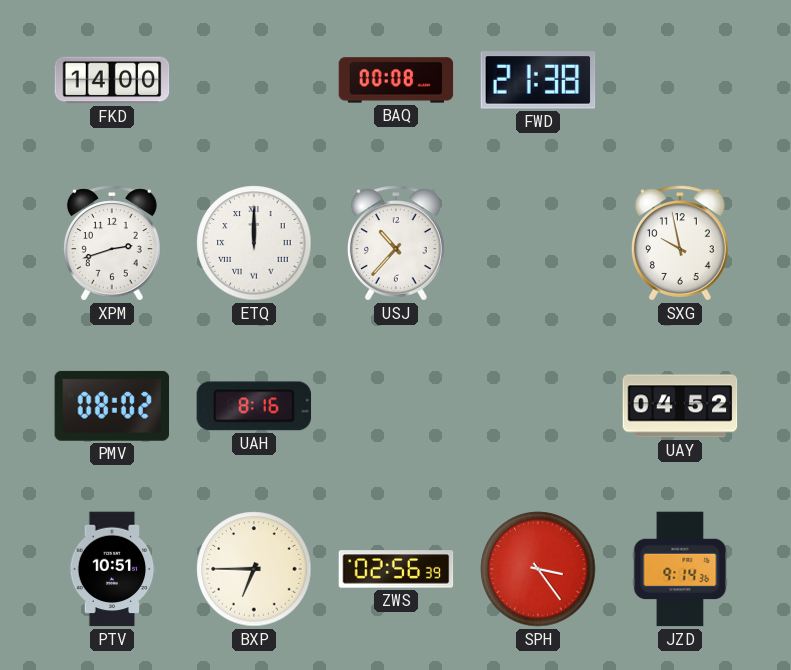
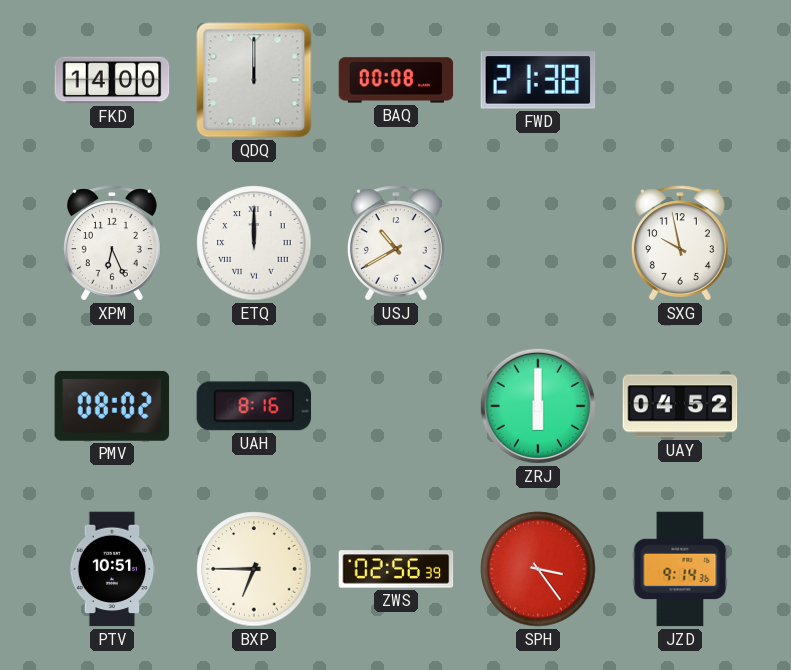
QDQ: none -> 12:00
XPM: 2:42 -> 6:26
USJ: 10:37 -> 10:40
ZRJ: none -> 6:00
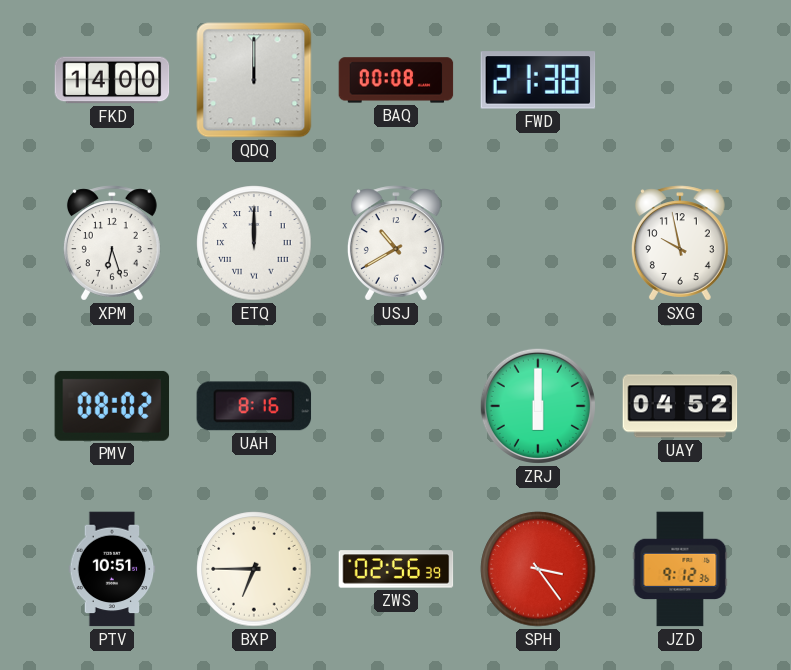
XPM: 6:26 -> 6:27
JZD: 9:14 -> 9:12
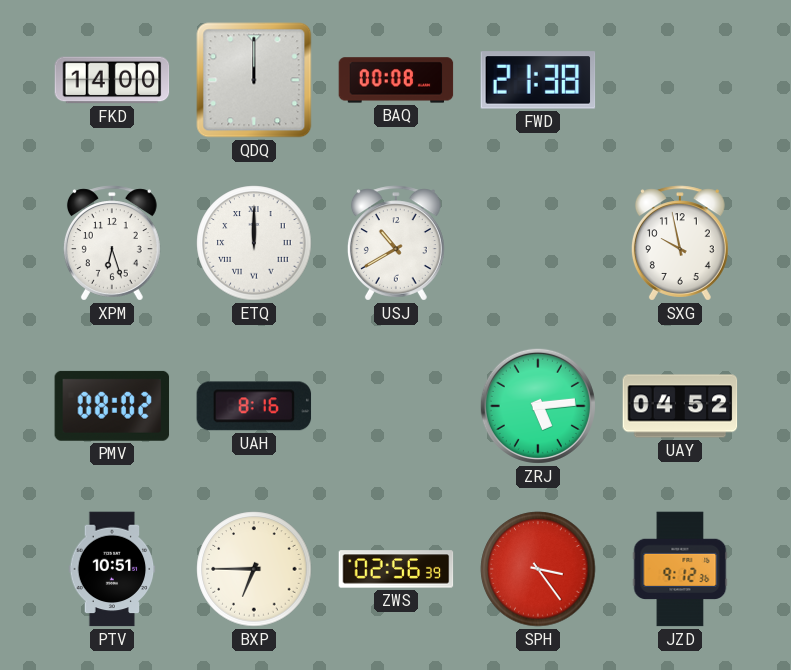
ZRJ: 6:00 -> 5:14
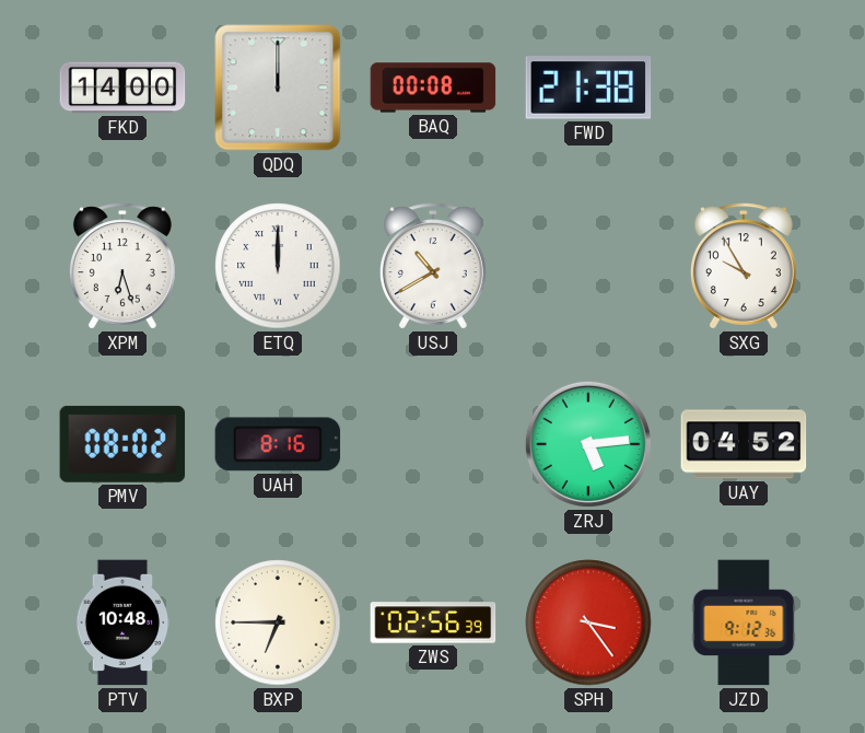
SXG: 9:58 -> 9:55
PTV: 10:51 -> 10:48
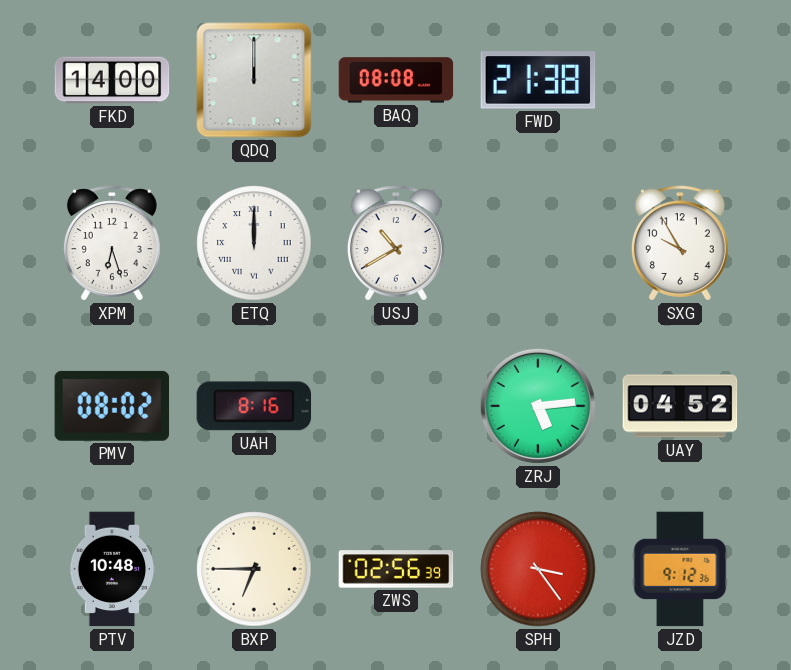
BAQ: 00:08 -> 08:08
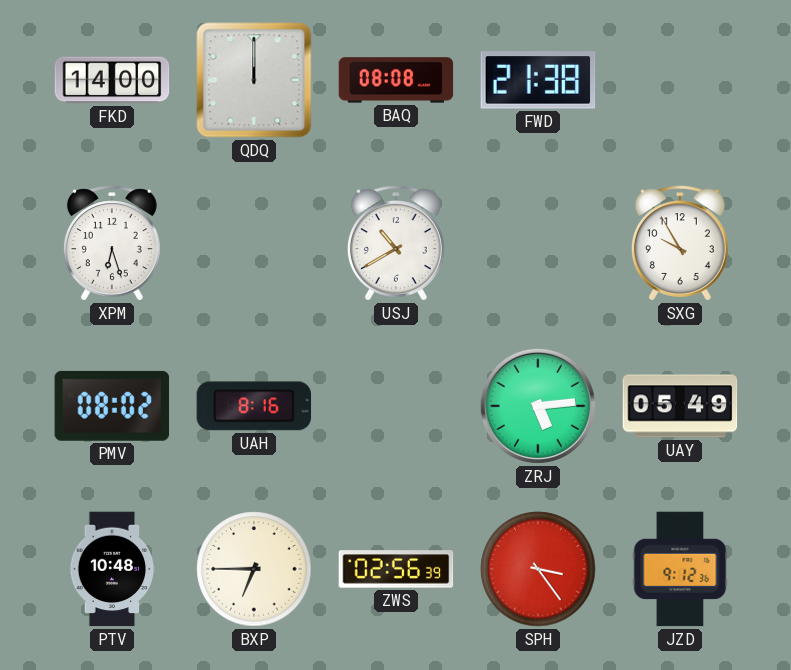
ETQ: 12:00 -> none
UAY: 04:52 -> 05:49
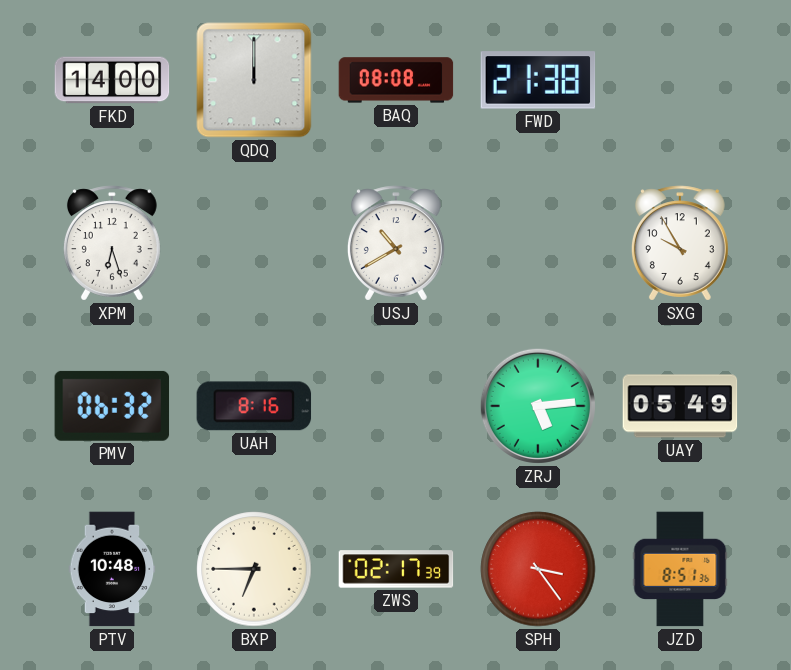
PMV: 08:02 -> 06:32
ZWS: 02:56 -> 02:17
JZD: 9:12 -> 8:51
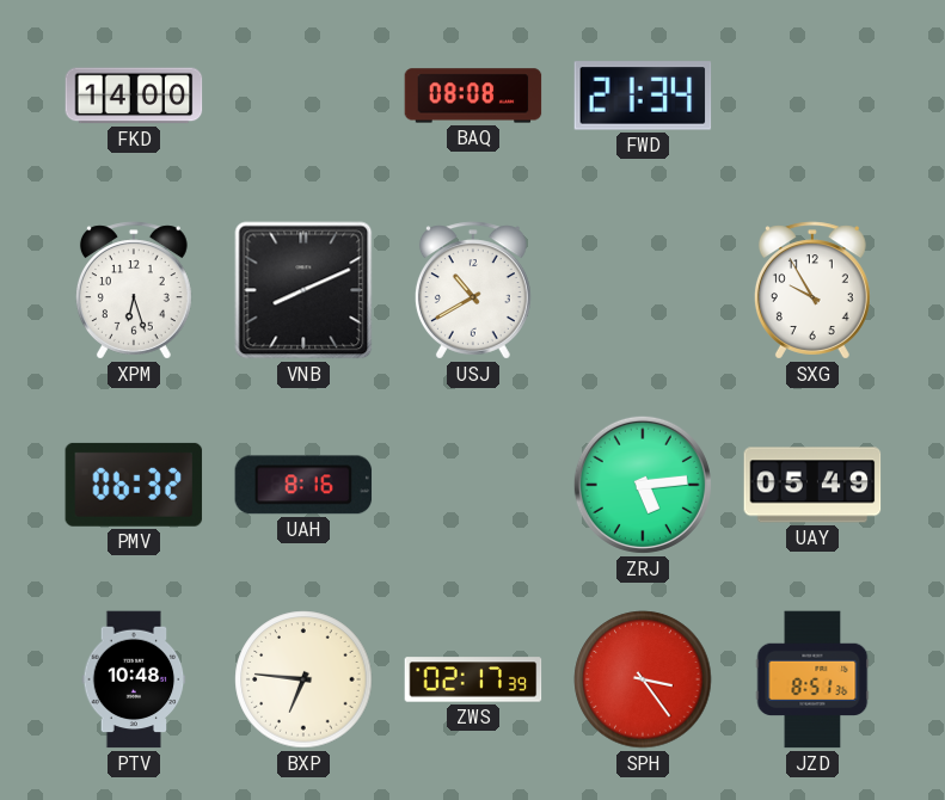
QDQ: 12:00 -> none
FWD: 21:38 -> 21:34
VNB: none -> 8:11
BXP: 6:45 -> 6:46
